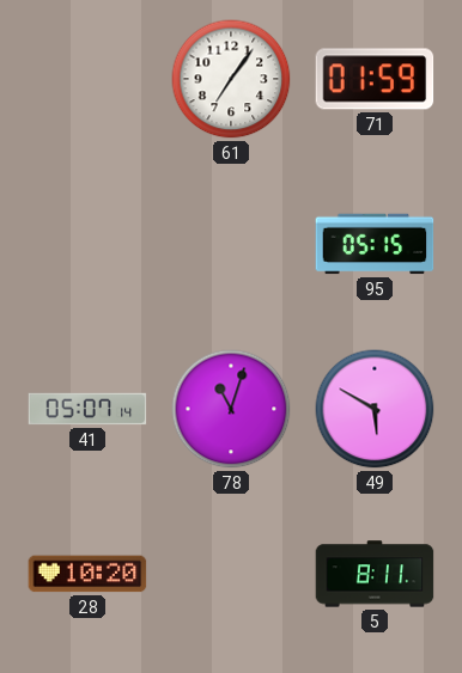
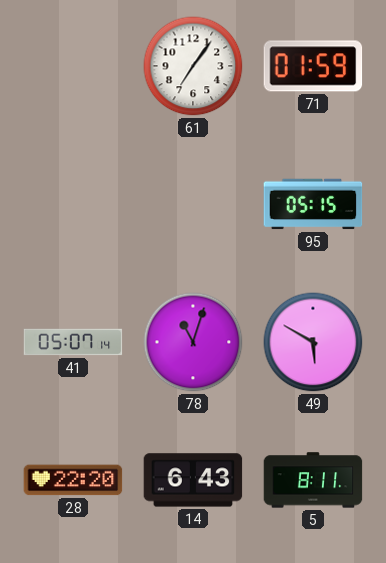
28: 10:20 -> 22:20
14: none -> 6:43
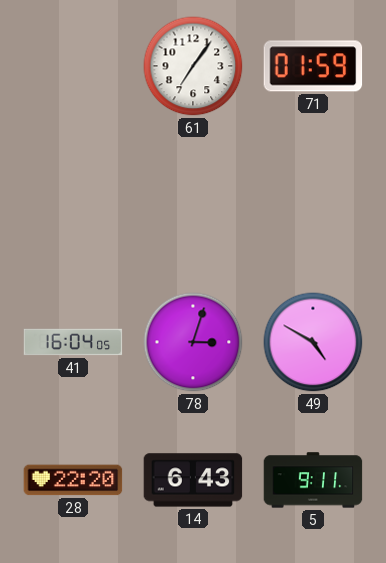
95: 05:15 -> none
41: 05:07 -> 16:04
78: 11:03 -> 3:03
49: 5:50 -> 4:50
5: 8:11 -> 9:11
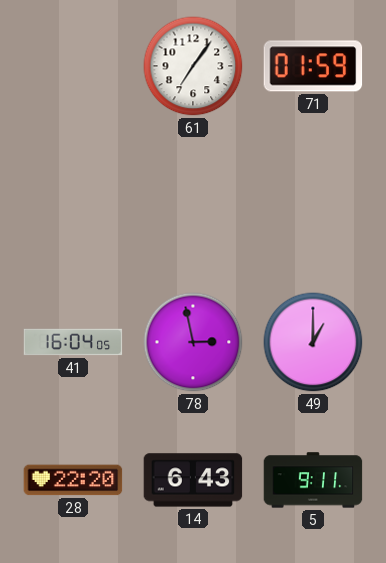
78: 3:03 -> 2:58
49: 4:50 -> 1:00
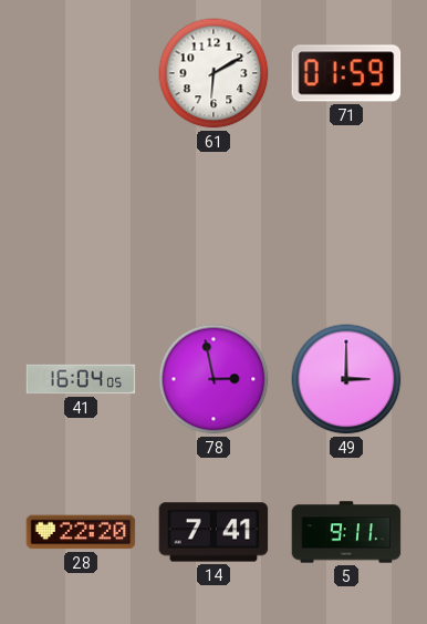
61: 7:06 -> 6:10
49: 1:00 -> 3:00
14: 6:43 -> 7:41
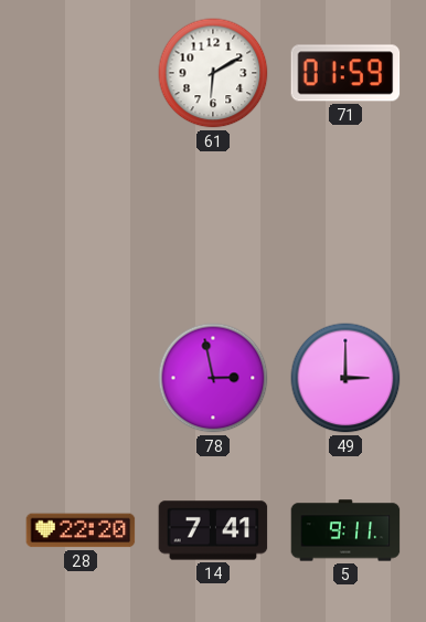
41: 16:04 -> none
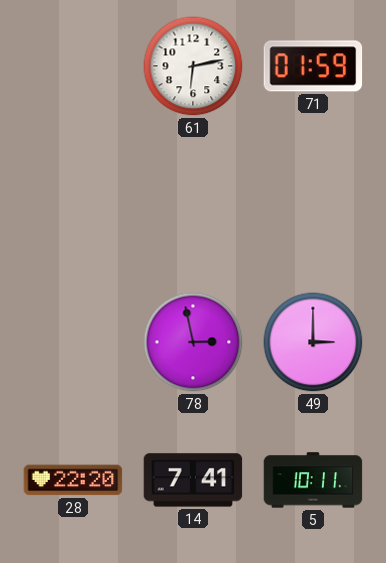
61: 6:10 -> 6:13
5: 9:11 -> 10:11
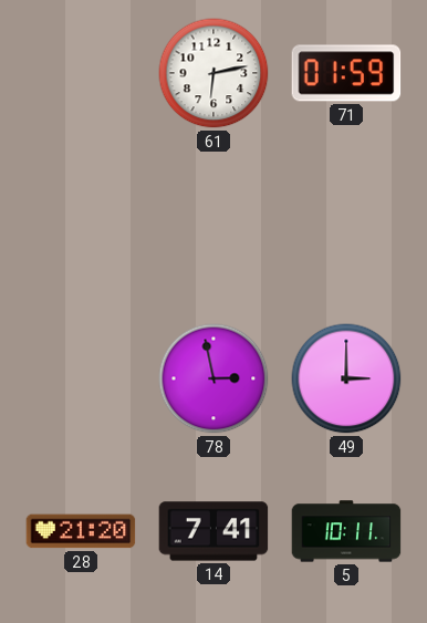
28: 22:20 -> 21:20
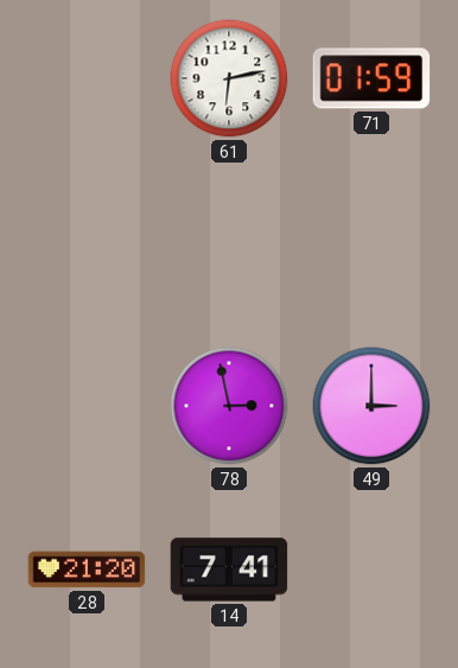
5: 10:11 -> none
